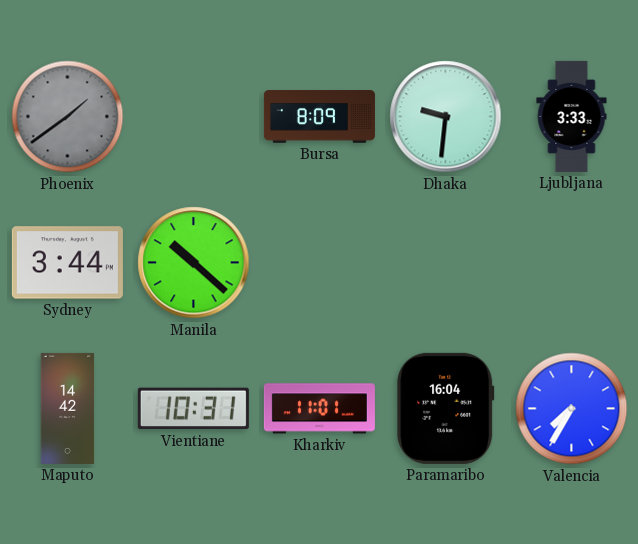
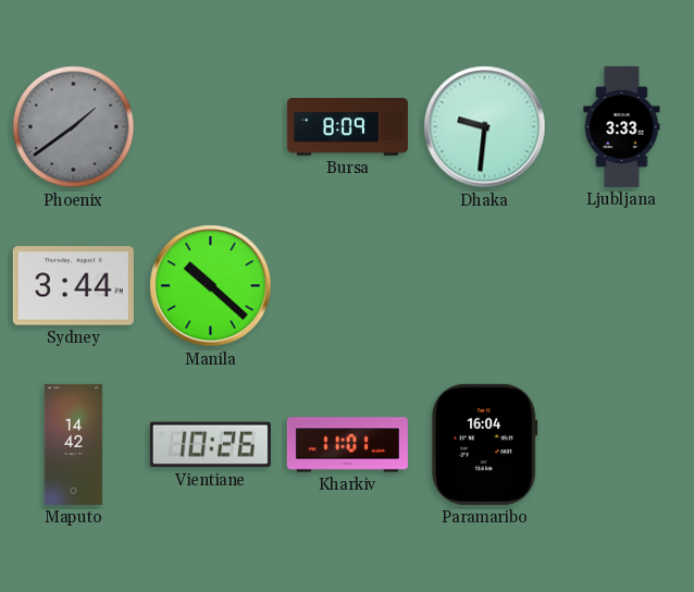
Vientiane: 10:31 -> 10:26
Valencia: 7:35 -> none
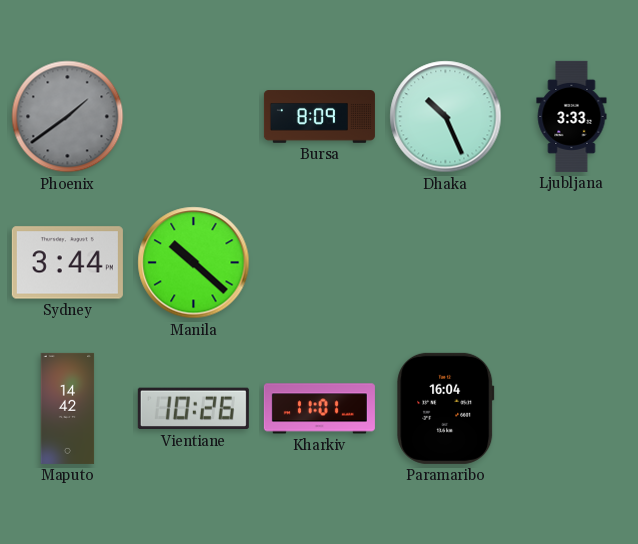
Dhaka: 9:31 -> 10:26
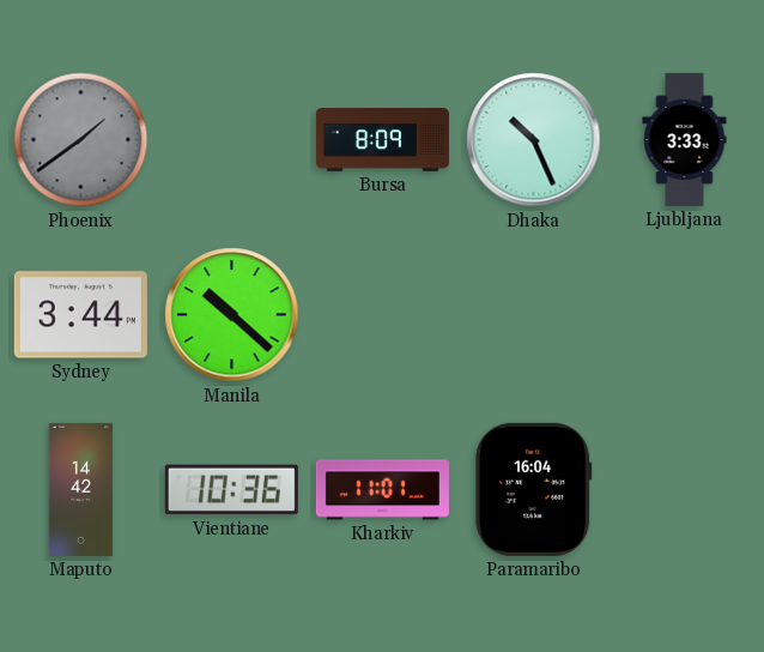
Vientiane: 10:26 -> 10:36
